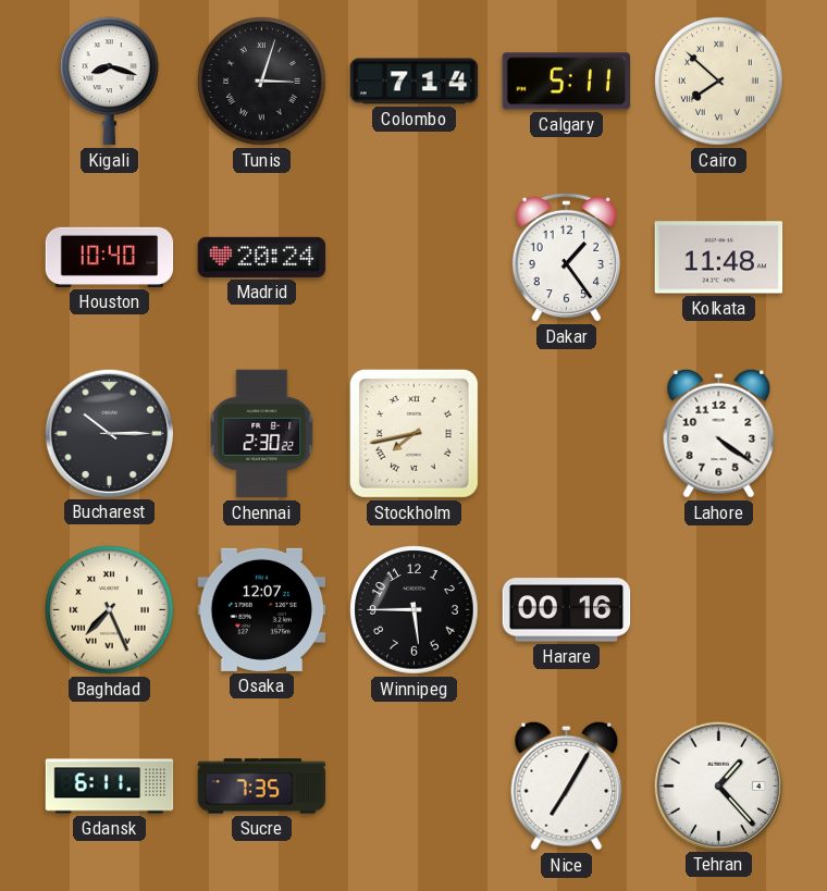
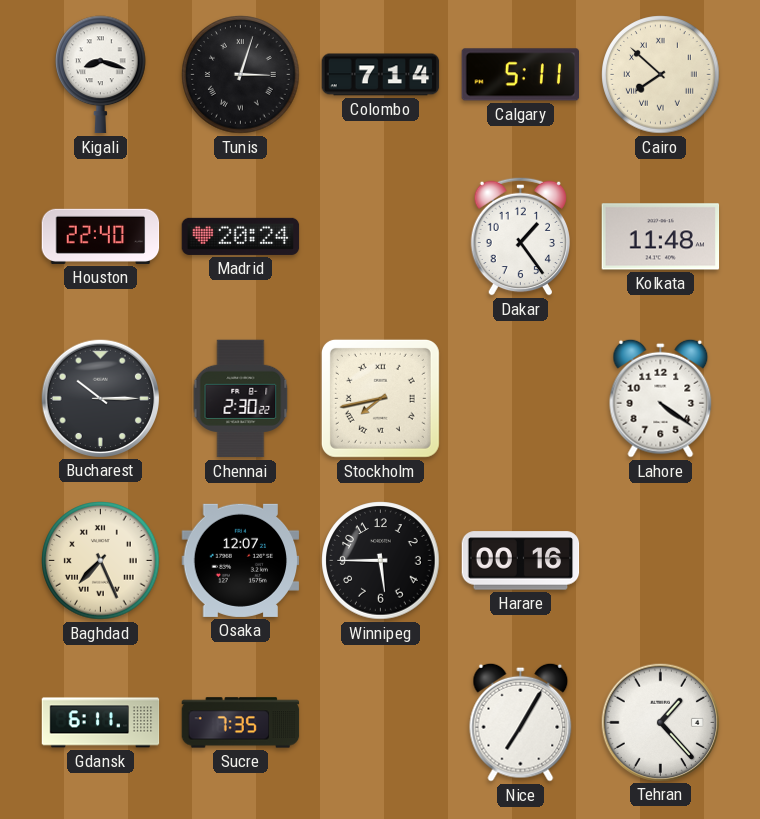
Houston: 10:40 -> 22:40
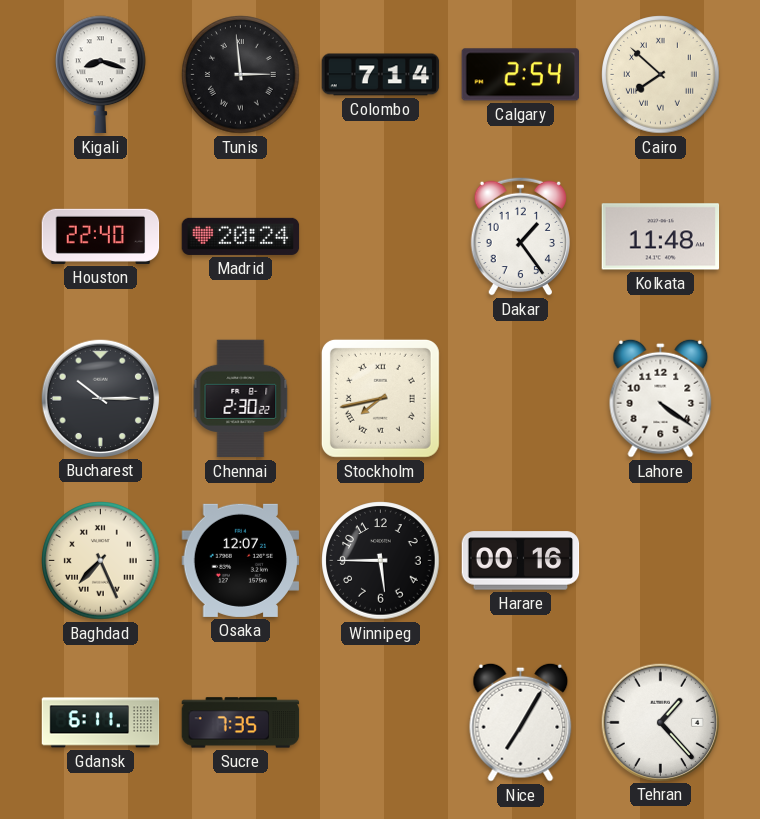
Tunis: 3:03 -> 2:59
Calgary: 5:11 -> 2:54
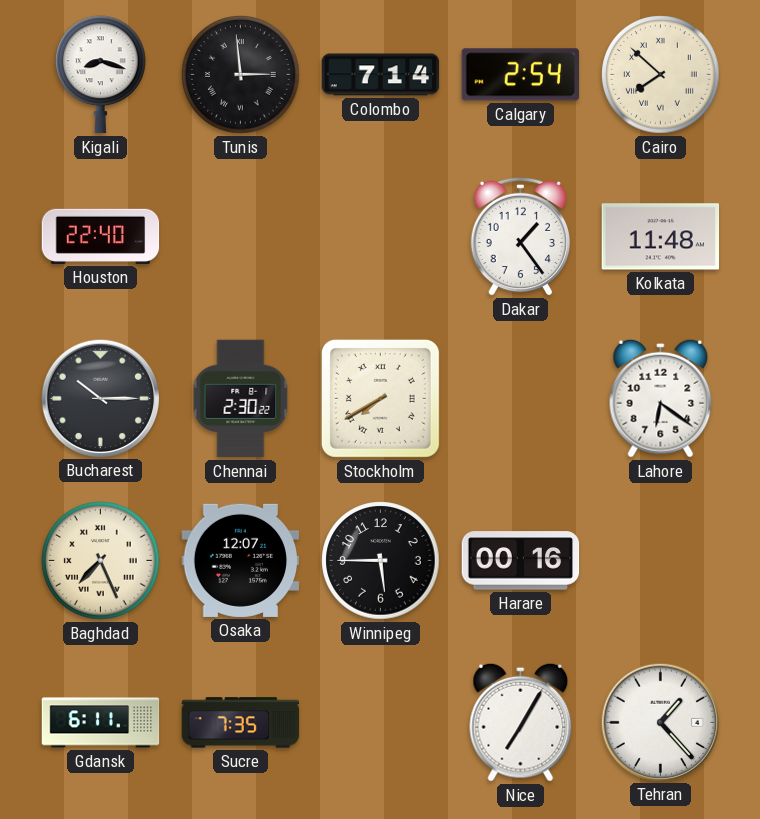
Madrid: 20:24 -> none
Stockholm: 7:43 -> 7:40
Lahore: 4:21 -> 6:21
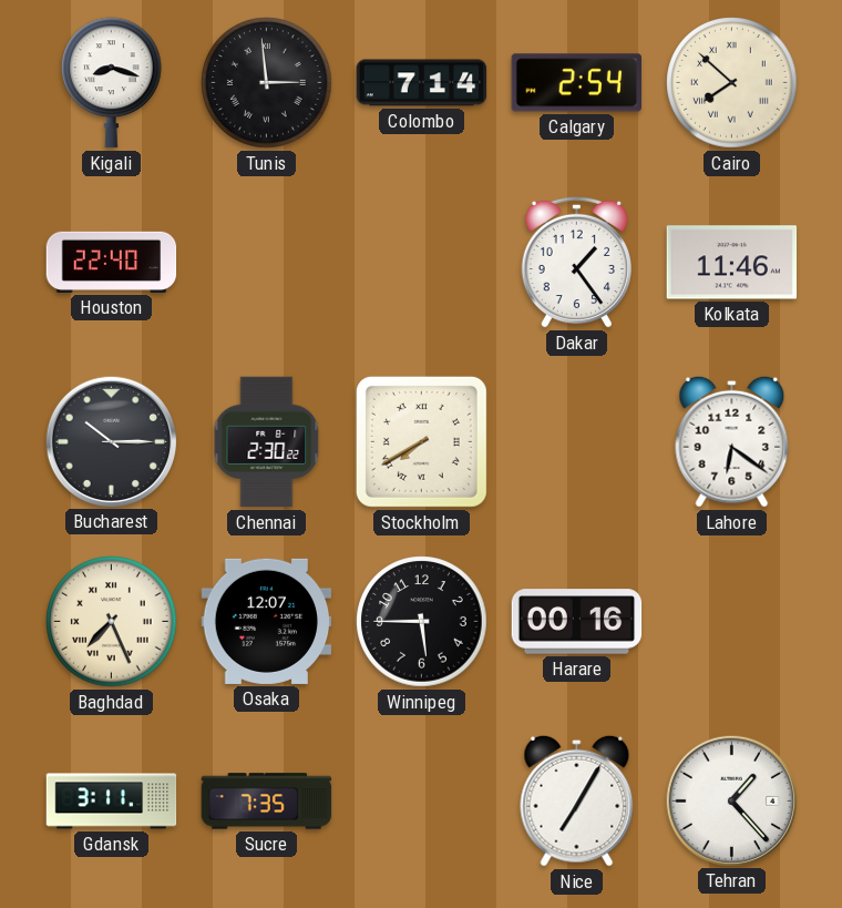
Kolkata: 11:48 -> 11:46
Gdansk: 6:11 -> 3:11
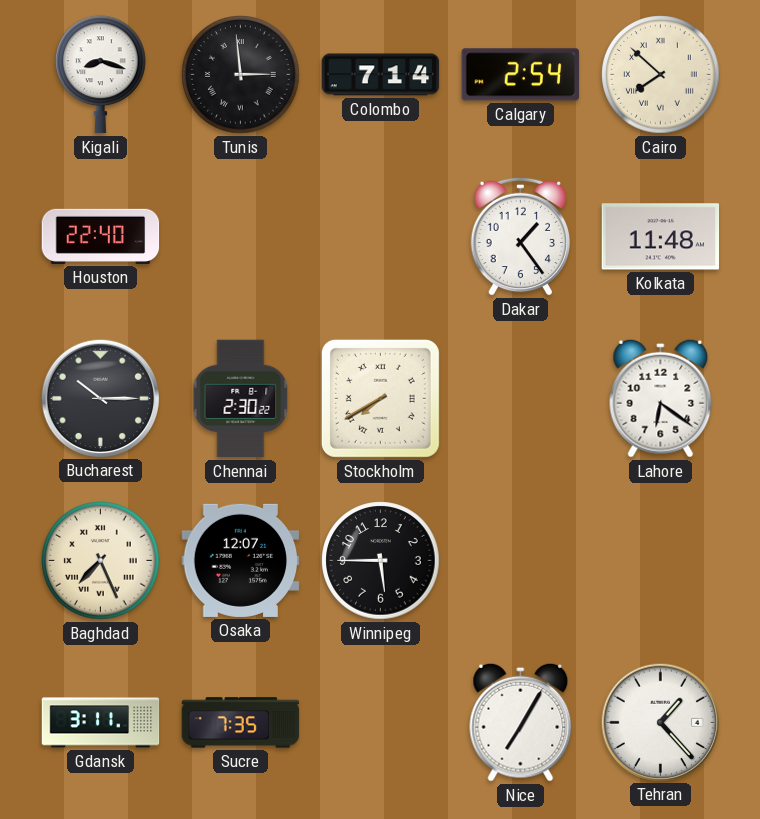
Kolkata: 11:46 -> 11:48
Harare: 00:16 -> none
